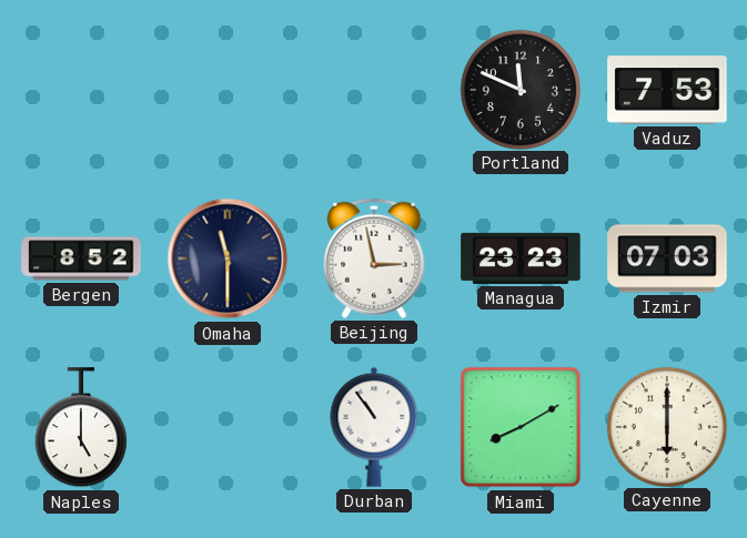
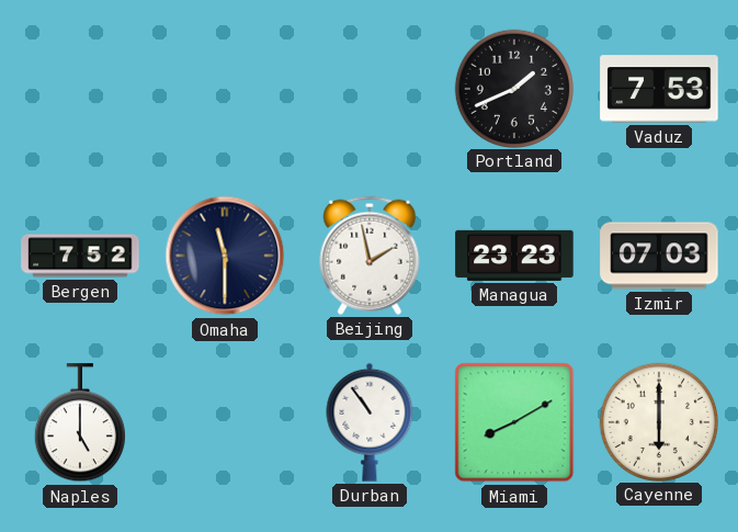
Portland: 11:49 -> 1:41
Bergen: 8:52 -> 7:52
Beijing: 2:58 -> 1:58
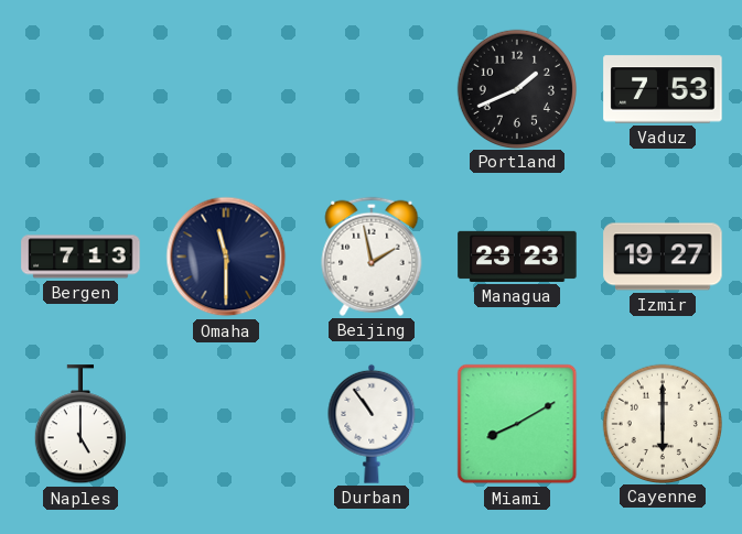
Bergen: 7:52 -> 7:13
Izmir: 07:03 -> 19:27
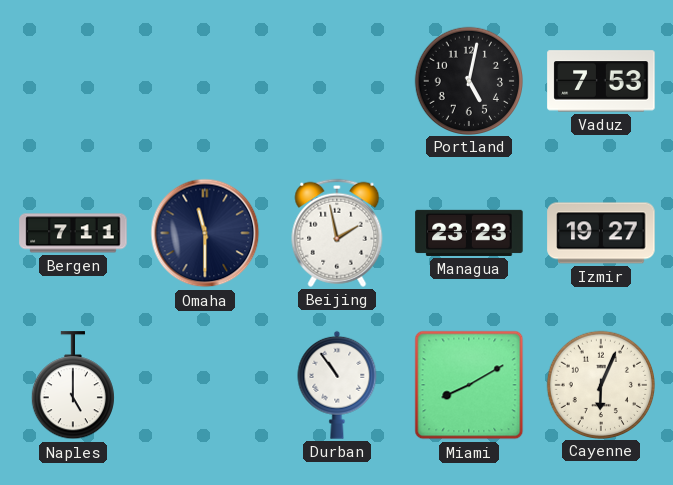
Portland: 1:41 -> 5:02
Bergen: 7:13 -> 7:11
Cayenne: 6:00 -> 6:04
